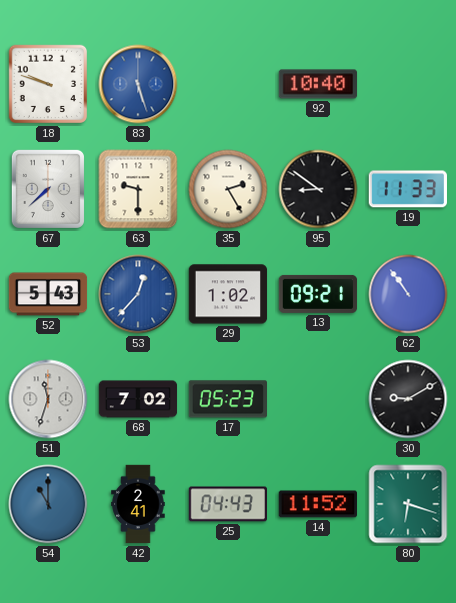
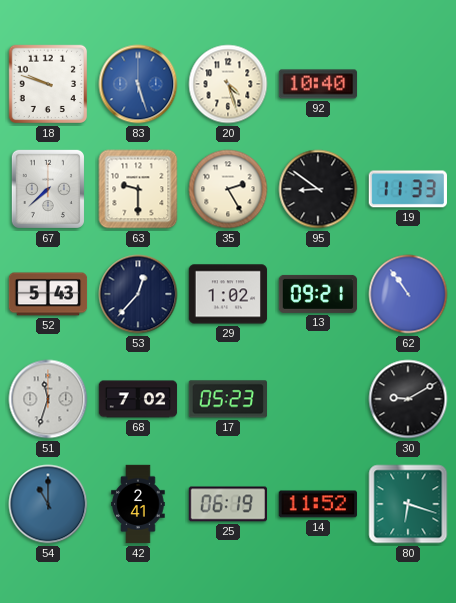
20: none -> 4:27
53 dial: blue -> navy
25: 04:43 -> 06:19
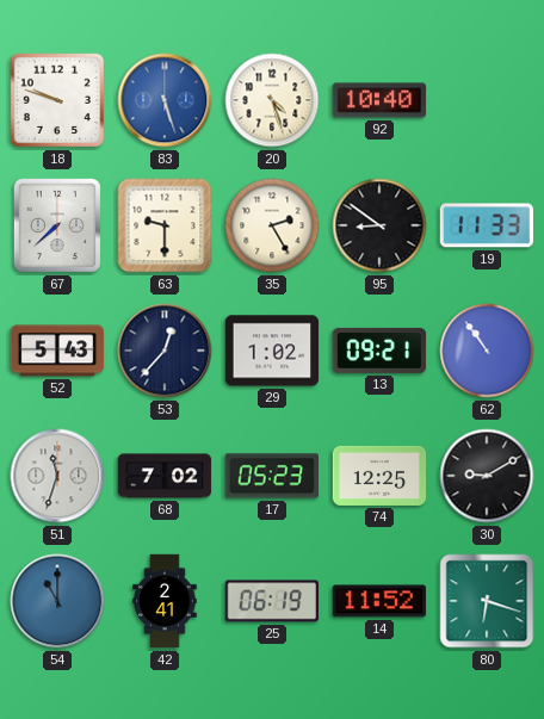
74: none -> 12:25
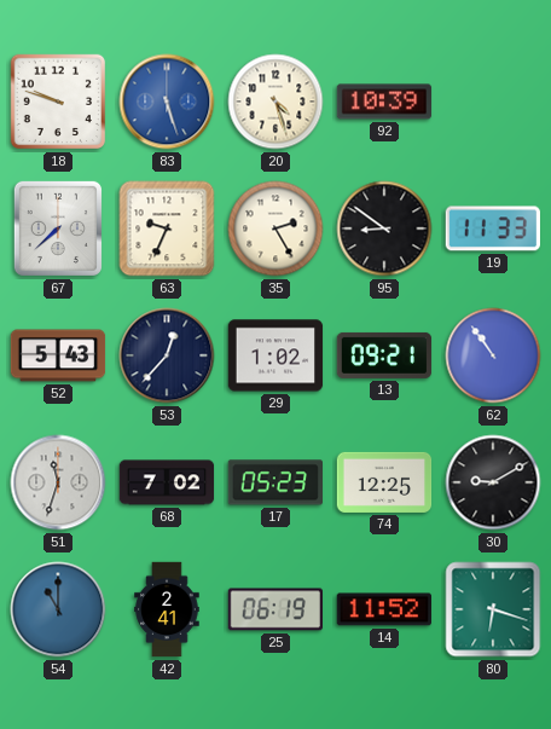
92: 10:40 -> 10:39
63: 9:30 -> 9:34
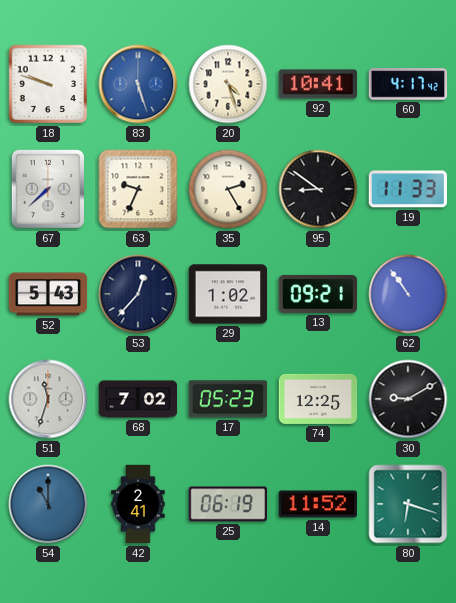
92: 10:39 -> 10:41
60: none -> 4:17
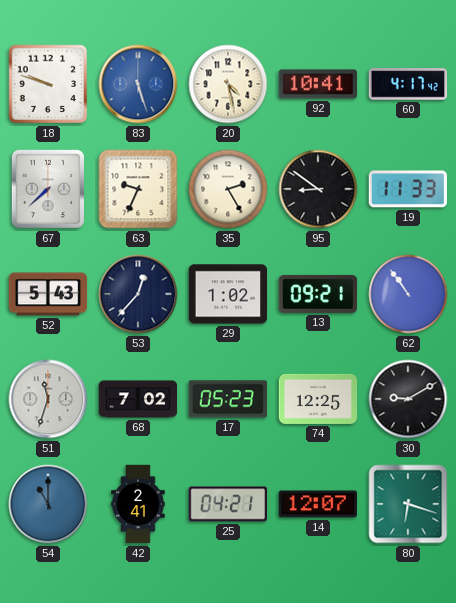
20: 4:27 -> 4:28
25: 06:19 -> 04:21
14: 11:52 -> 12:07
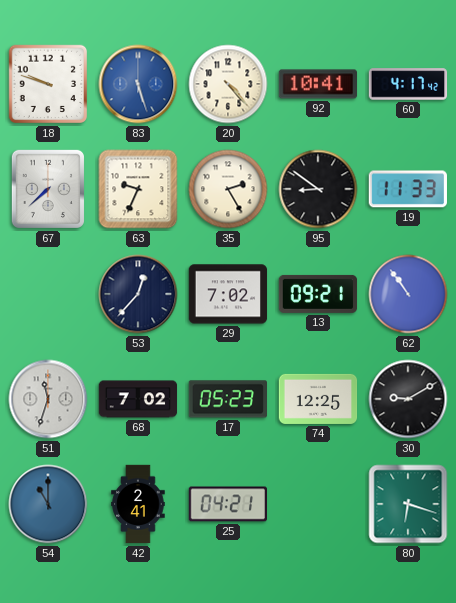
20: 4:28 -> 4:23
52: 5:43 -> none
29: 1:02 -> 7:02
14: 12:07 -> none
